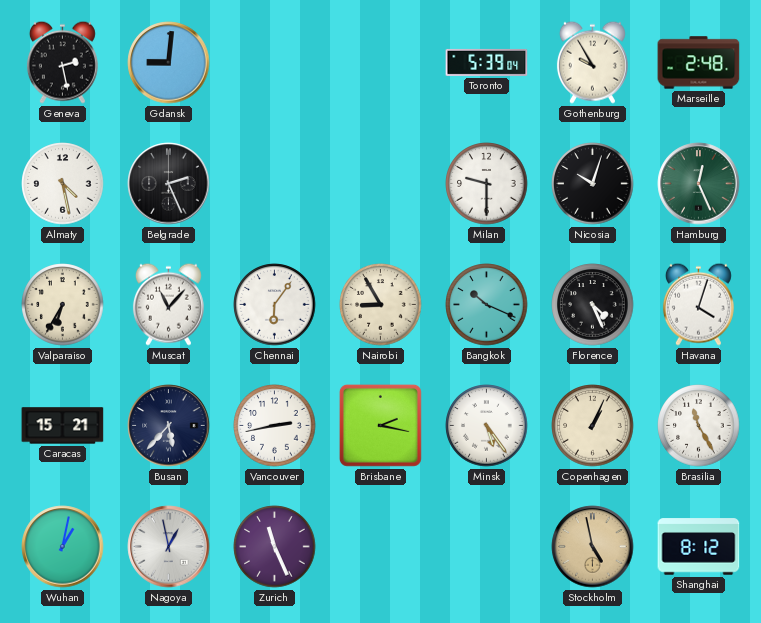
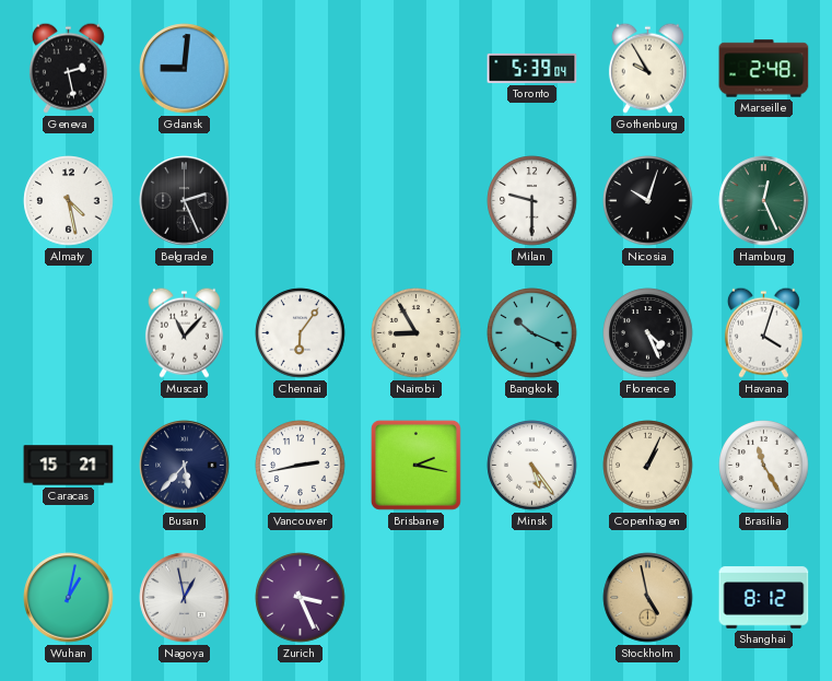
Valparaiso: 6:35 -> none
Zurich: 11:26 -> 3:26
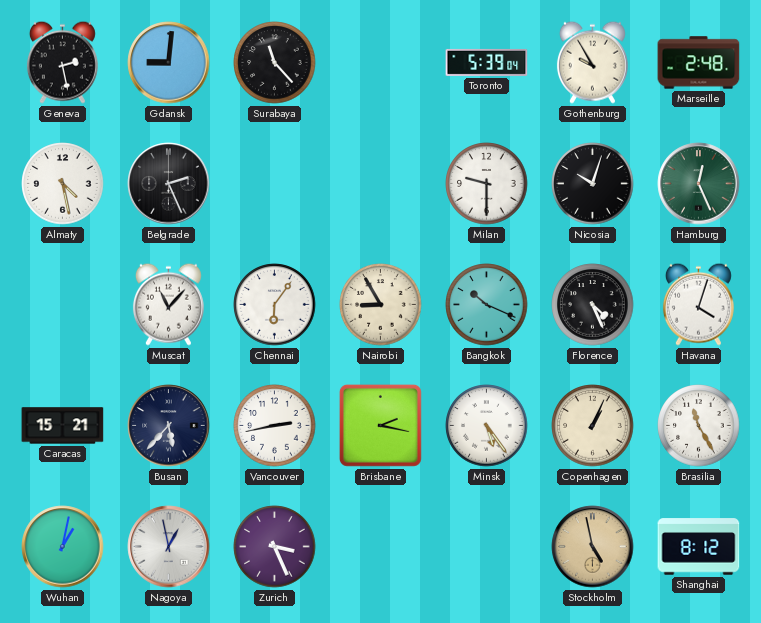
Surabaya: none -> 11:23
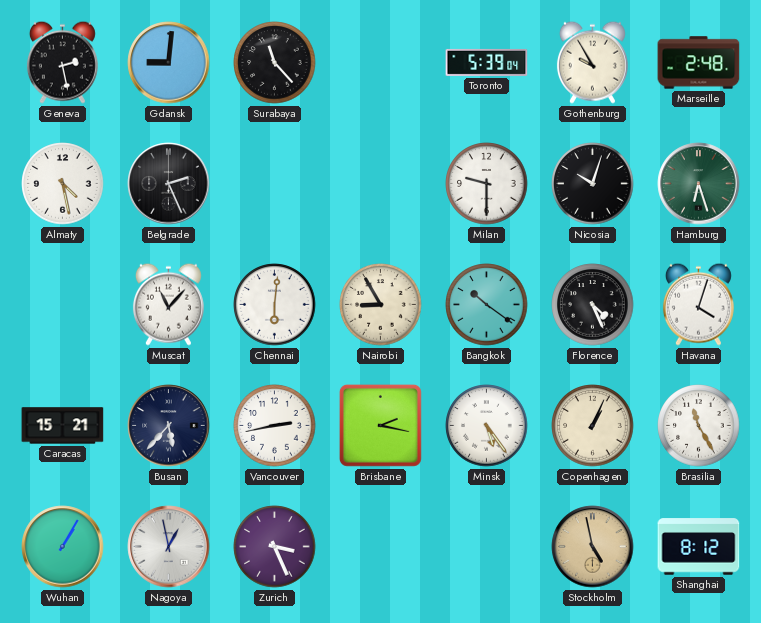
Hamburg: 12:26 -> 6:27
Chennai: 6:06 -> 6:01
Bangkok: 10:19 -> 10:21
Wuhan: 1:02 -> 1:05
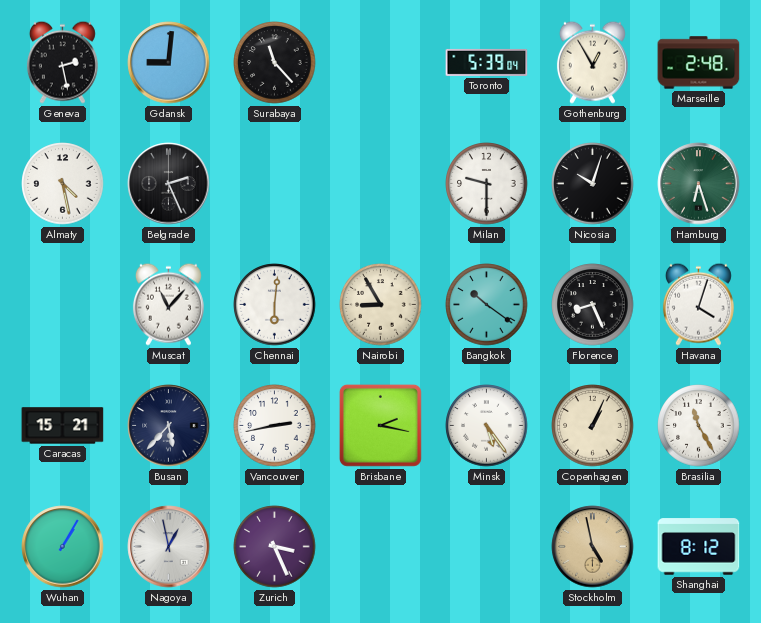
Gothenburg: 9:55 -> 12:55
Florence: 4:26 -> 8:26
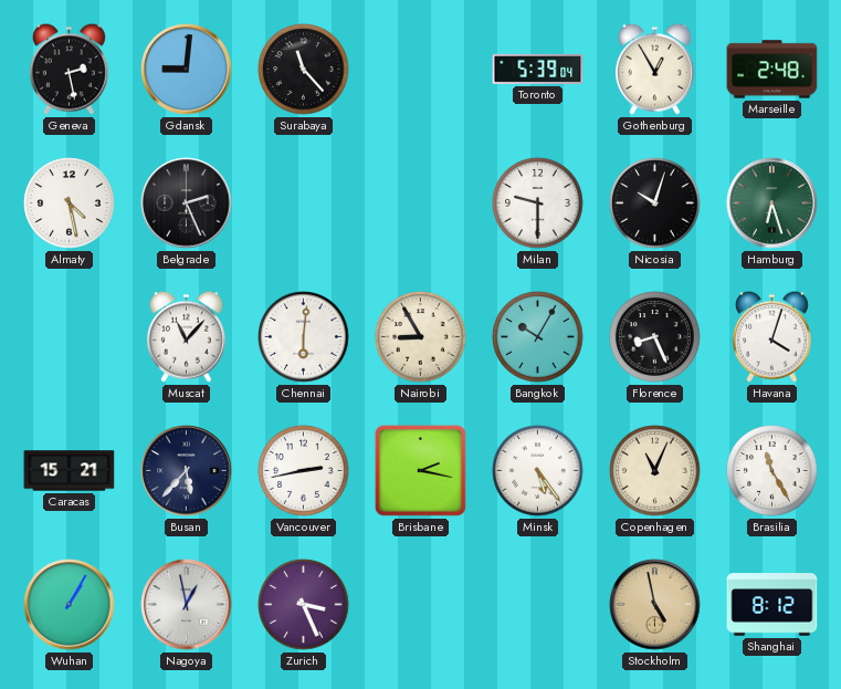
Bangkok: 10:21 -> 10:05
Copenhagen: 1:04 -> 11:04
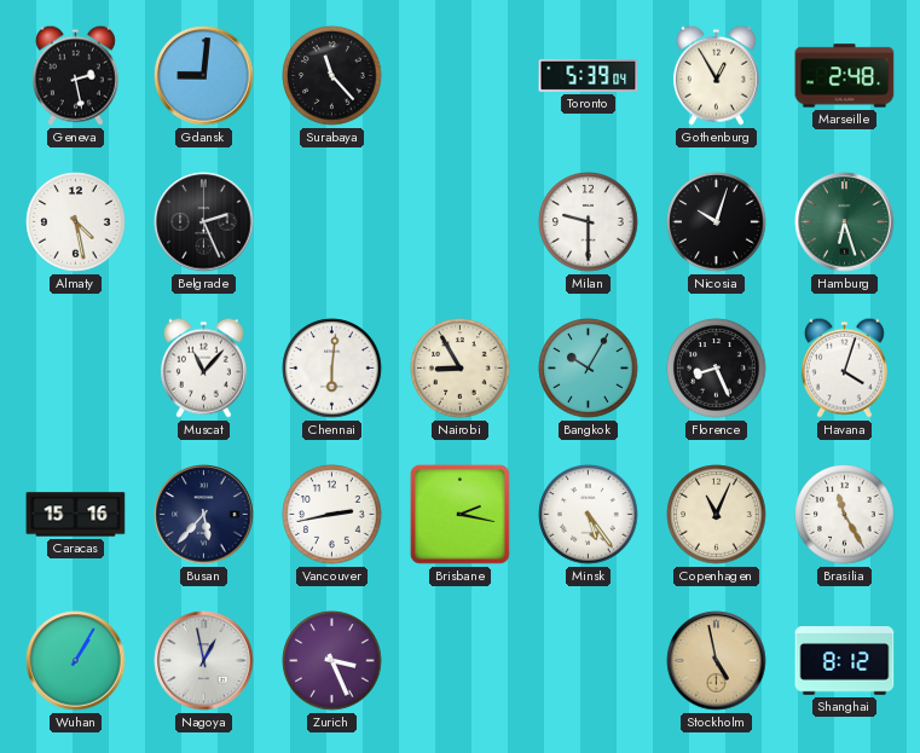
Caracas: 15:21 -> 15:16
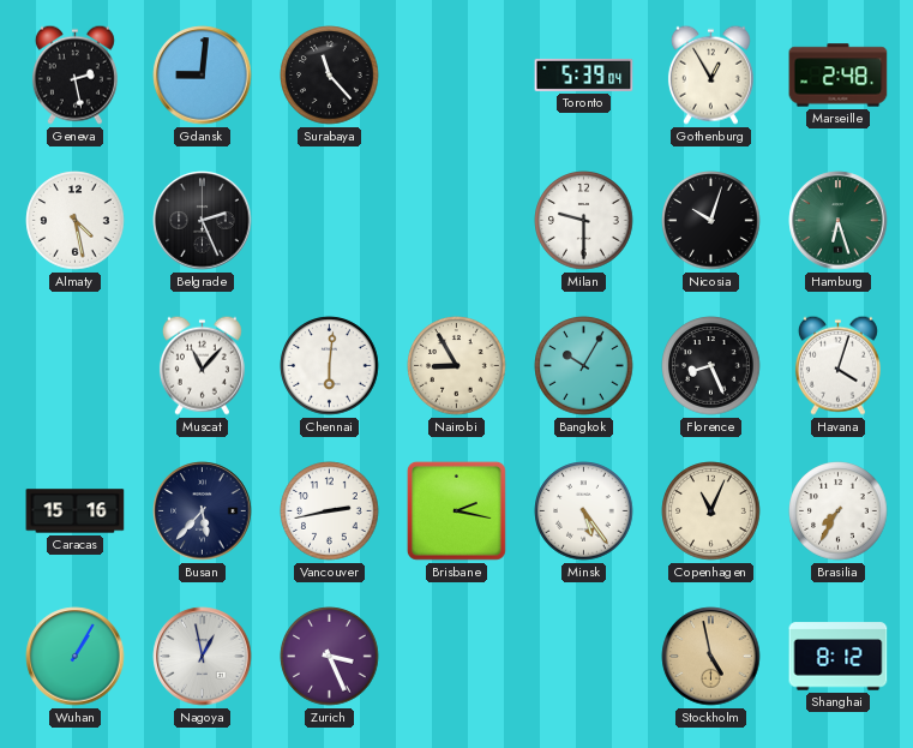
Brasilia: 11:25 -> 7:35
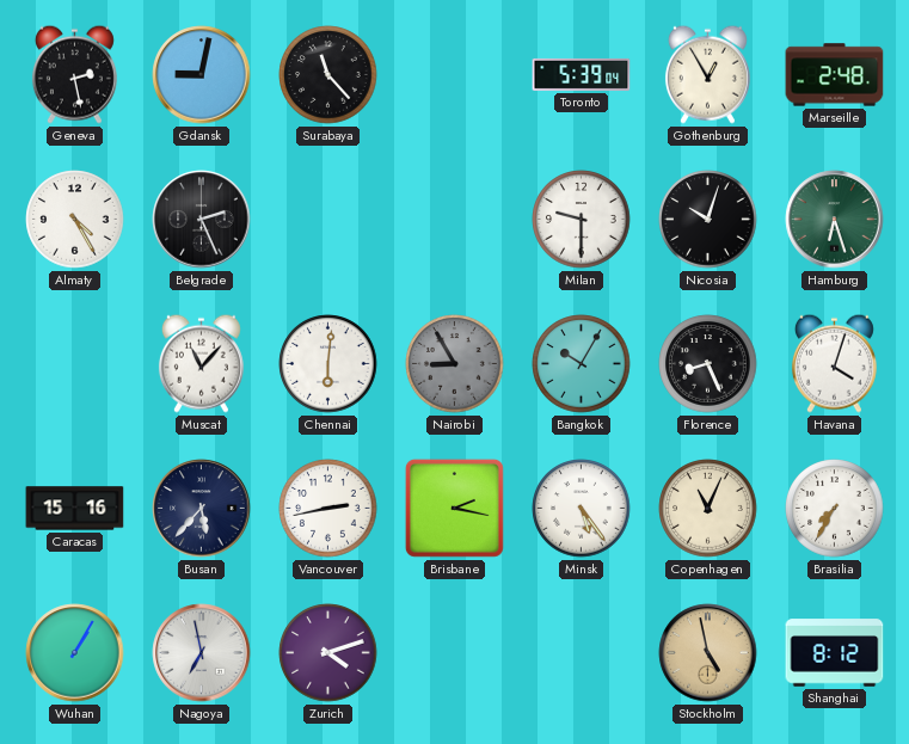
Gdansk: 9:01 -> 9:02
Almaty: 4:28 -> 4:25
Nairobi dial: cream -> grey
Nagoya: 12:58 -> 6:58
Zurich: 3:26 -> 4:12
